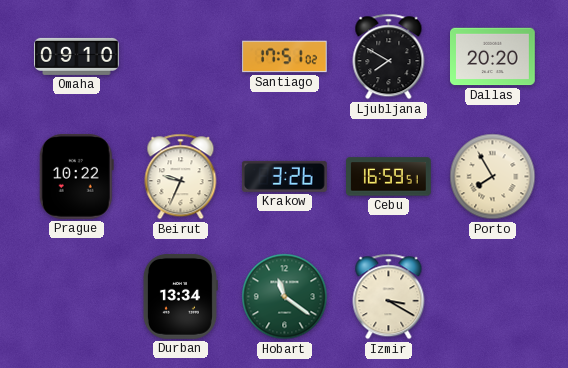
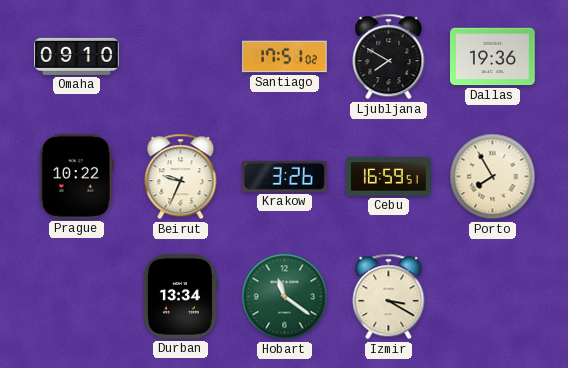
Dallas: 20:20 -> 19:36
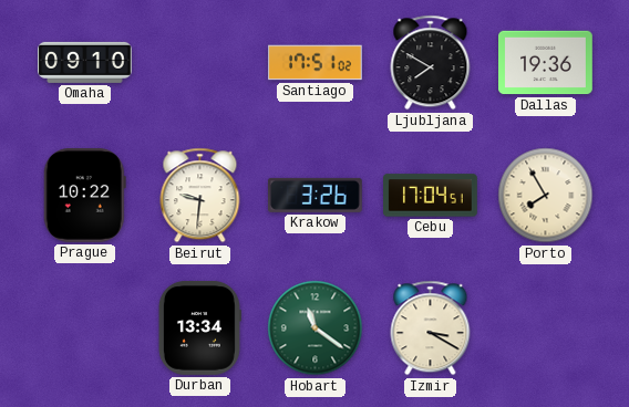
Beirut: 9:34 -> 9:31
Cebu: 16:59 -> 17:04
